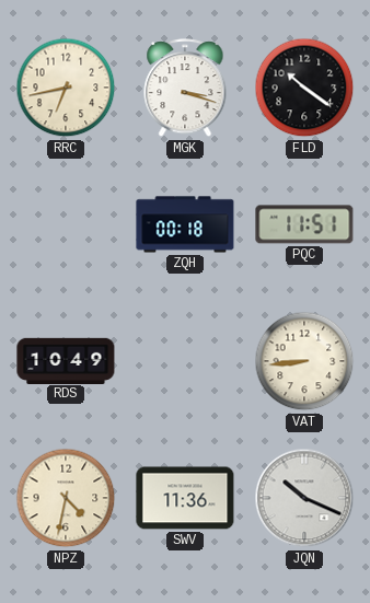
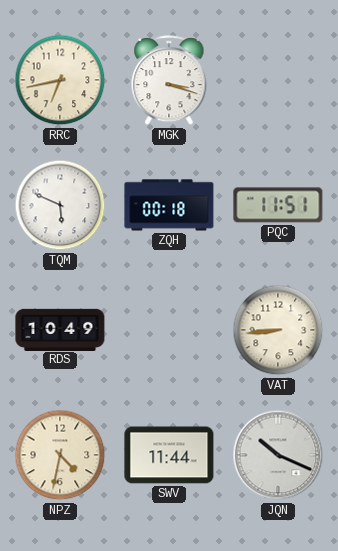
FLD: 10:21 -> none
TQM: none -> 5:49
SWV: 11:36 -> 11:44
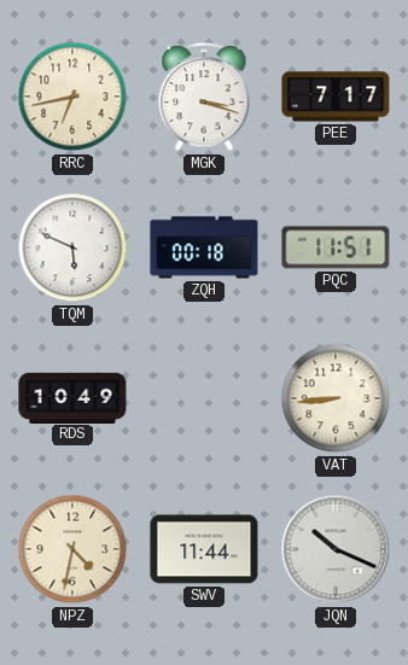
PEE: none -> 7:17
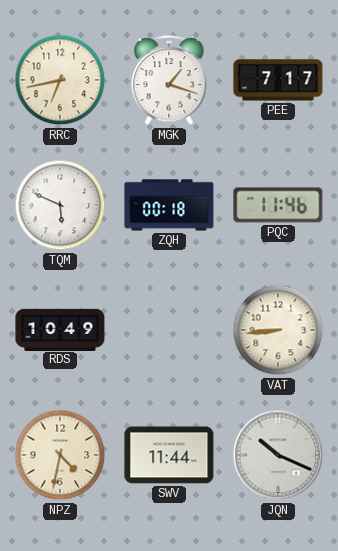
MGK: 3:18 -> 1:18
PQC: 11:51 -> 11:46
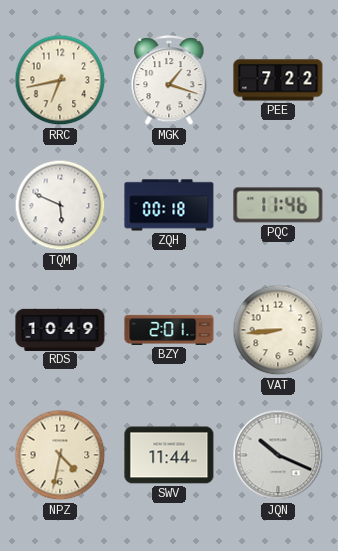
PEE: 7:17 -> 7:22
BZY: none -> 2:01
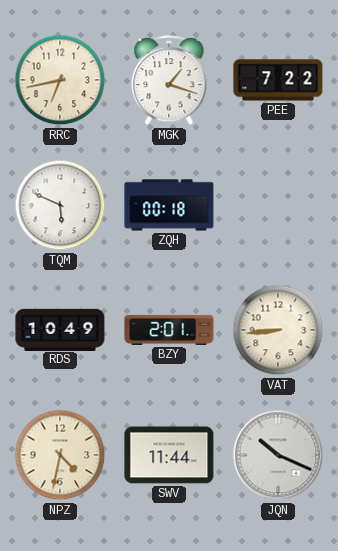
PQC: 11:46 -> none
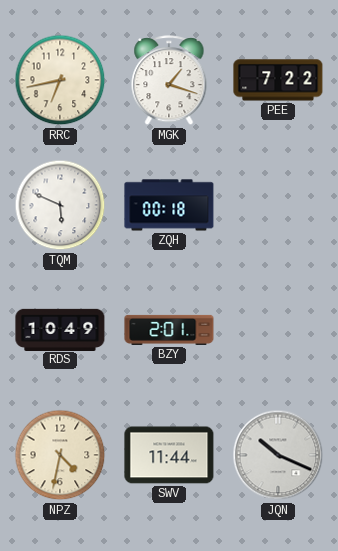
VAT: 8:44 -> none
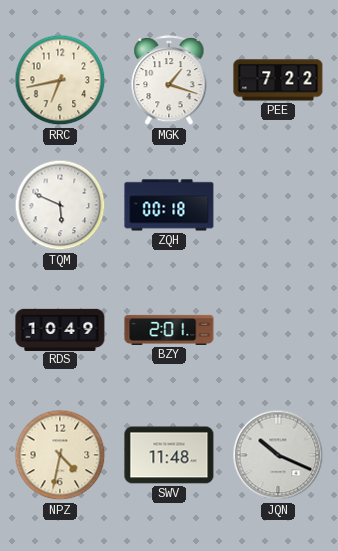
SWV: 11:44 -> 11:48
